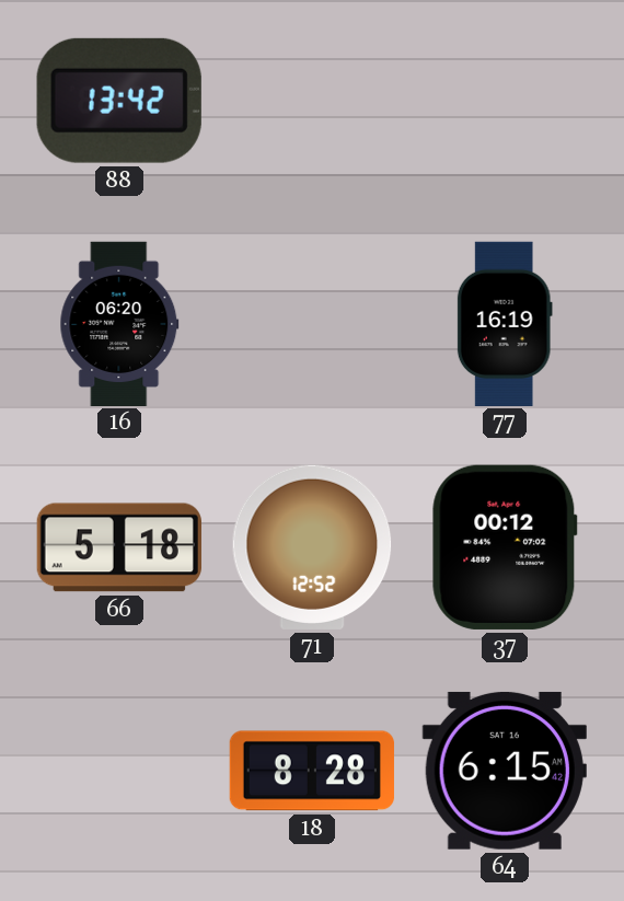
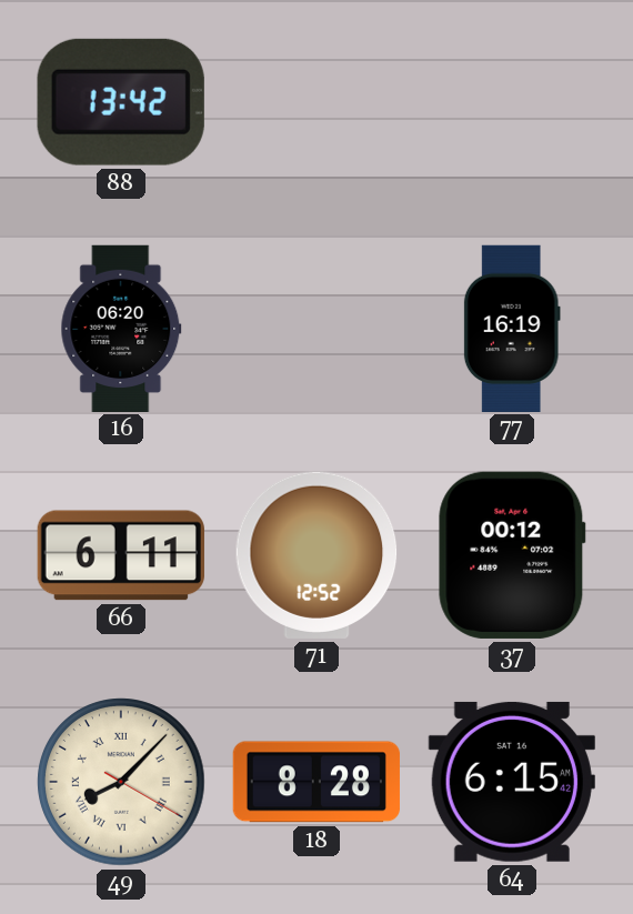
66: 5:18 -> 6:11
49: none -> 8:07
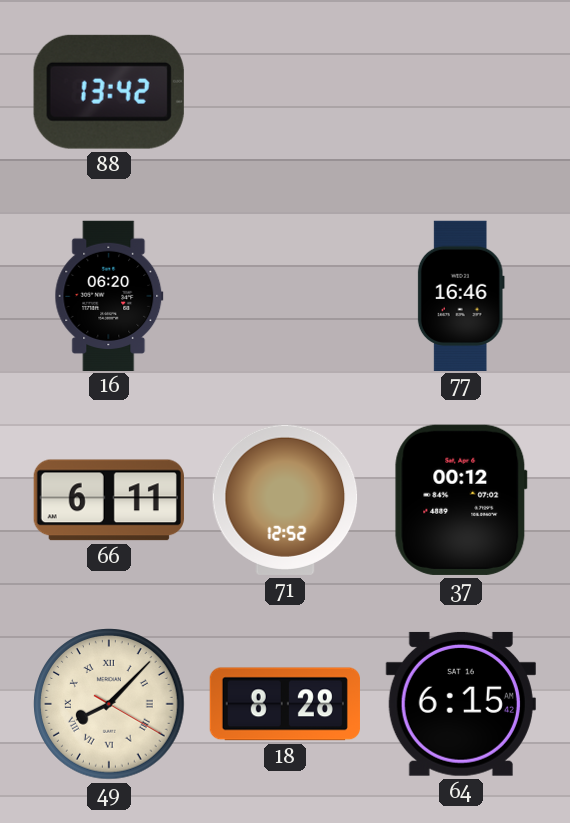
77: 16:19 -> 16:46
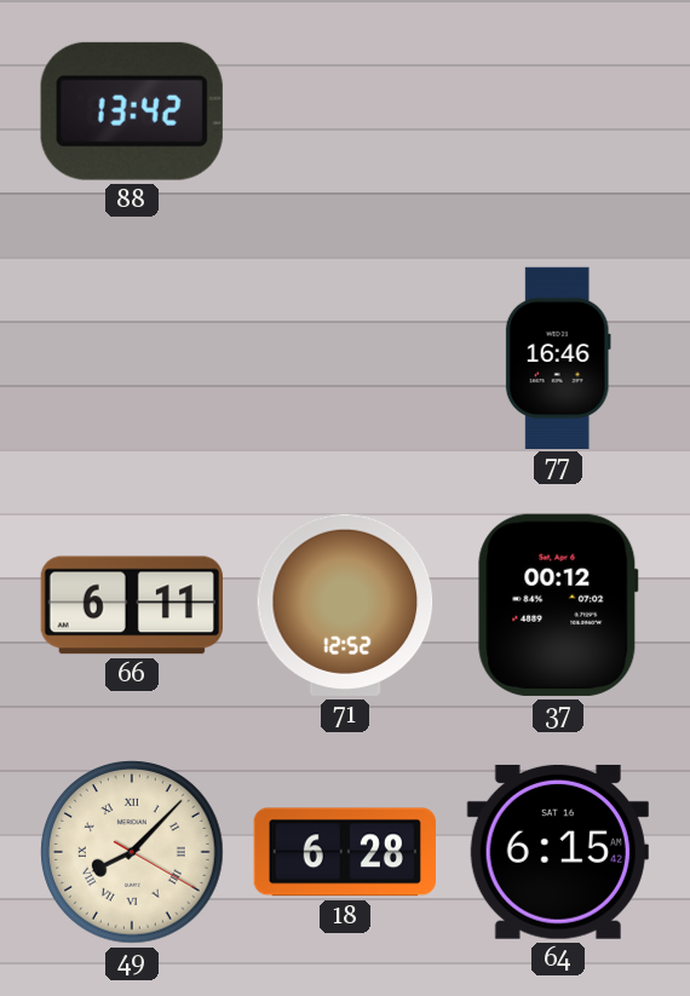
16: 06:20 -> none
18: 8:28 -> 6:28
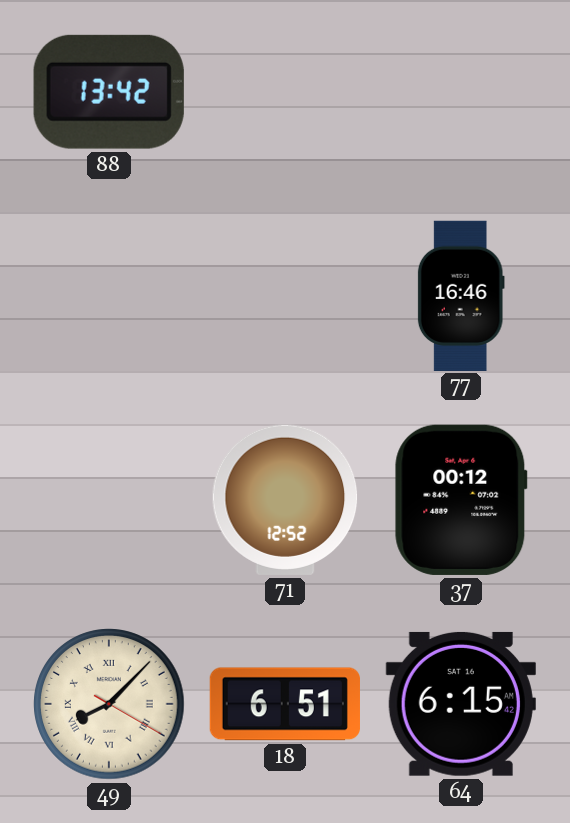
66: 6:11 -> none
18: 6:28 -> 6:51
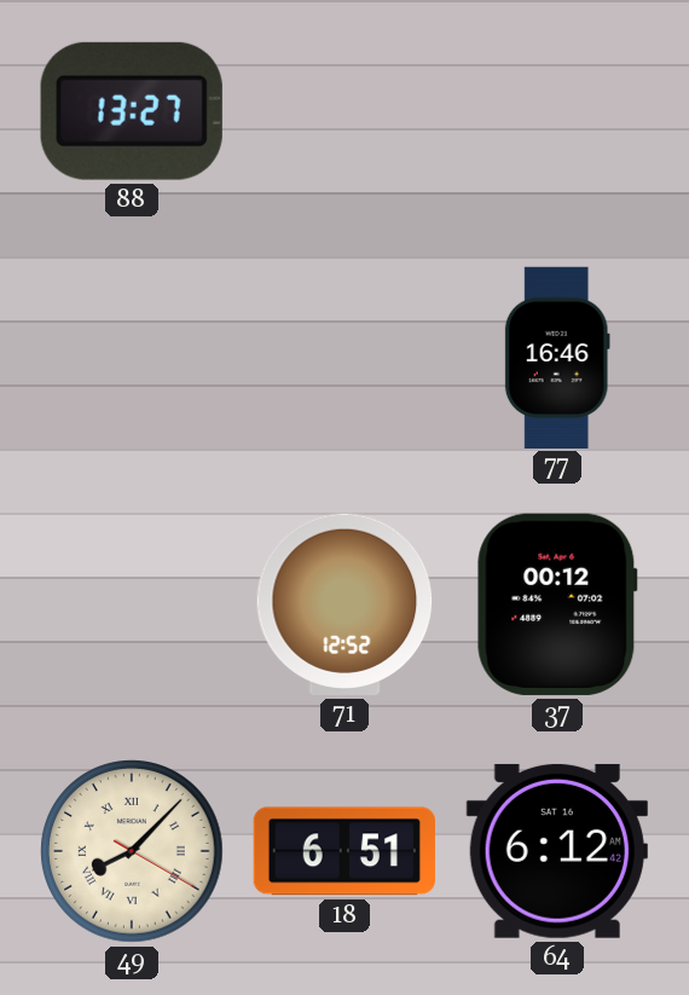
88: 13:42 -> 13:27
64: 6:15 -> 6:12
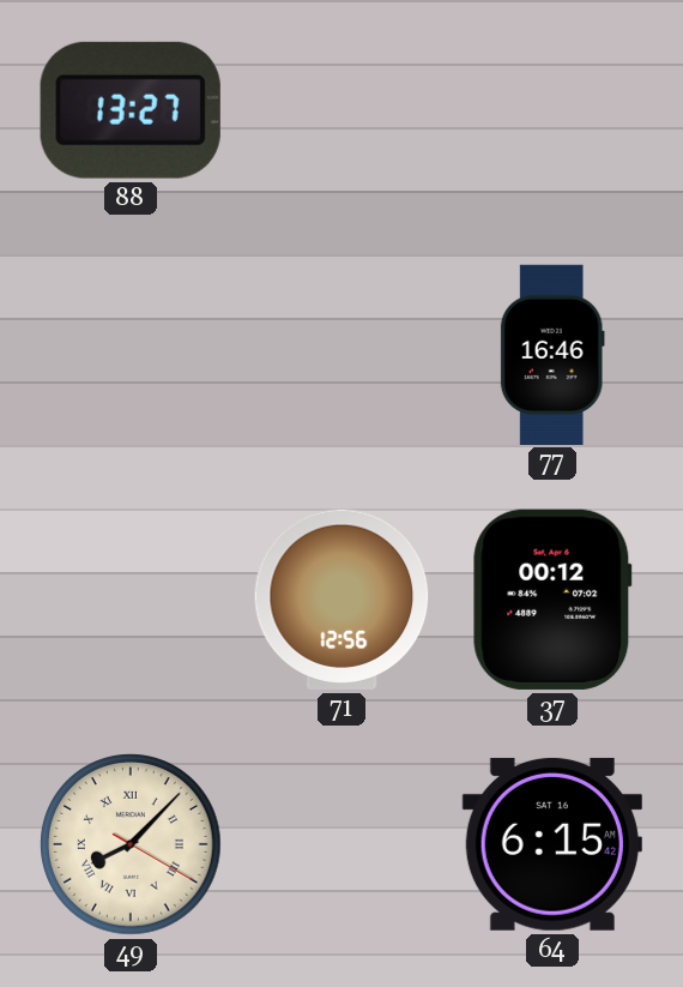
71: 12:52 -> 12:56
18: 6:51 -> none
64: 6:12 -> 6:15
